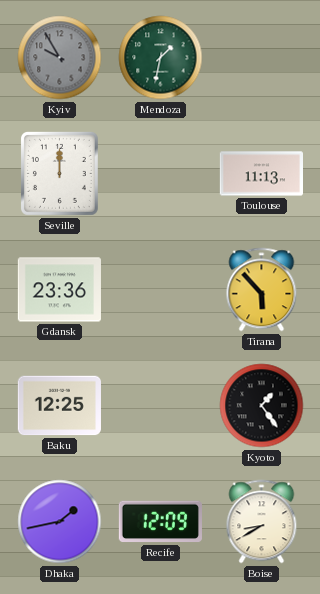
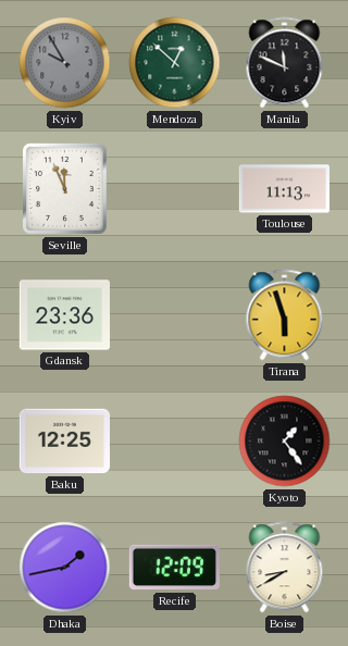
Mendoza: 1:32 -> 12:52
Manila: none -> 11:49
Seville: 12:00 -> 11:56
Tirana: 5:53 -> 5:57
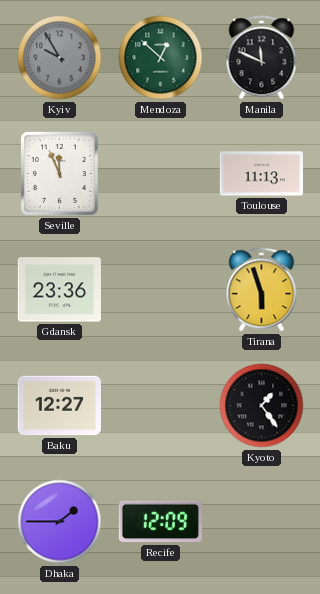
Baku: 12:25 -> 12:27
Dhaka: 1:43 -> 1:45
Boise: 8:40 -> none
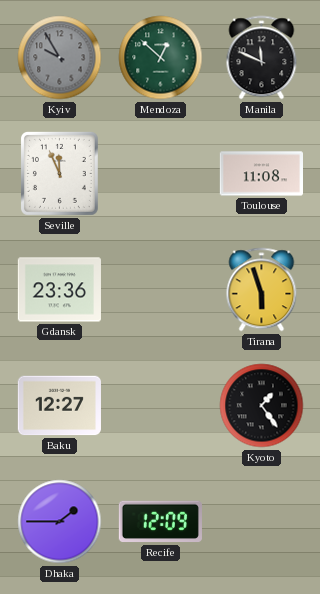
Toulouse: 11:13 -> 11:08
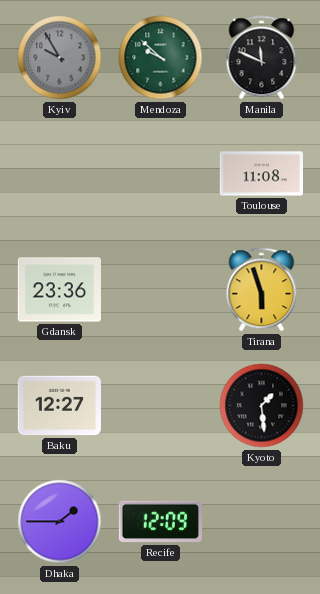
Mendoza: 12:52 -> 9:52
Seville: 11:56 -> none
Kyoto: 1:24 -> 1:29
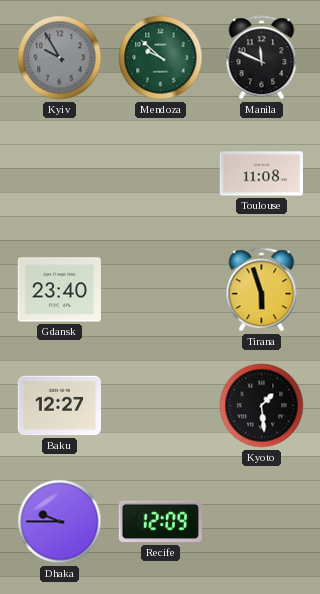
Gdansk: 23:36 -> 23:40
Dhaka: 1:45 -> 9:45
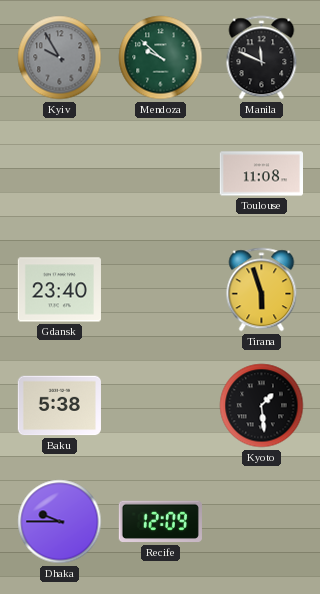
Baku: 12:27 -> 5:38
